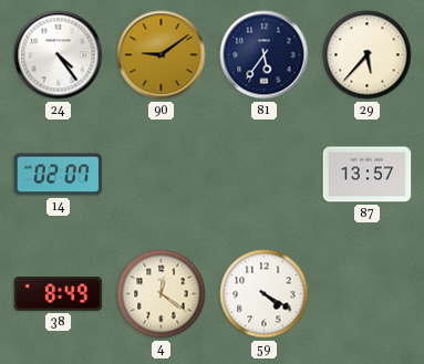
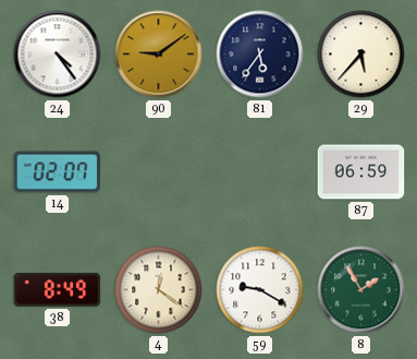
87: 13:57 -> 06:59
59: 4:20 -> 9:20
8: none -> 1:55
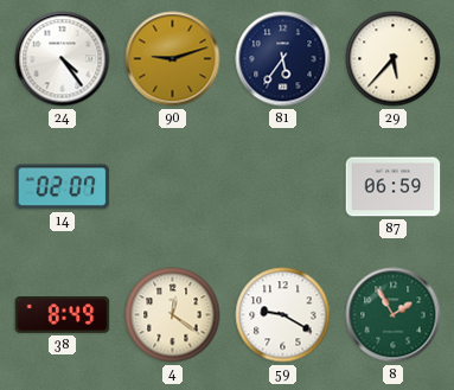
90: 9:09 -> 9:12
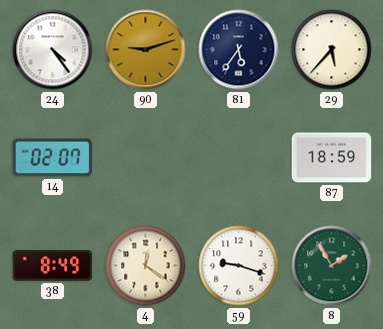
87: 06:59 -> 18:59
59: 9:20 -> 9:18
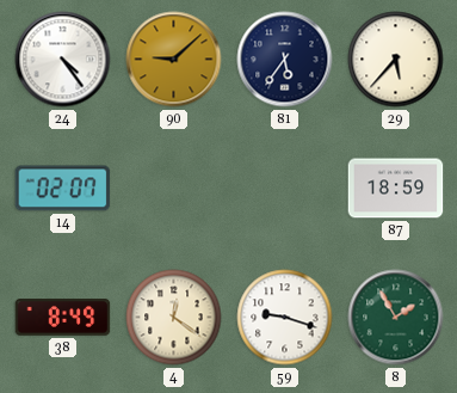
90: 9:12 -> 9:08
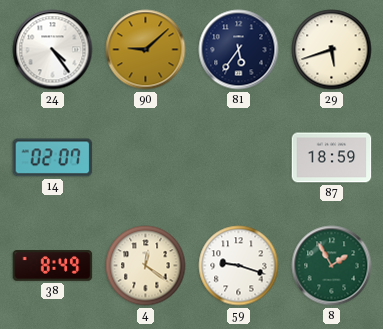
29: 5:37 -> 5:42
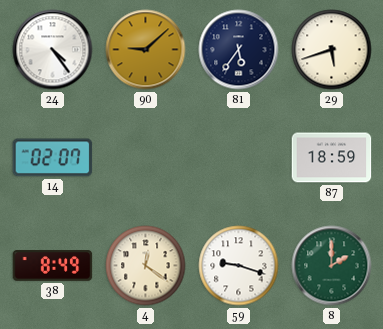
8: 1:55 -> 2:00
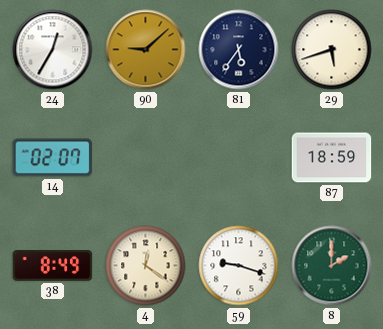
24: 4:24 -> 12:35
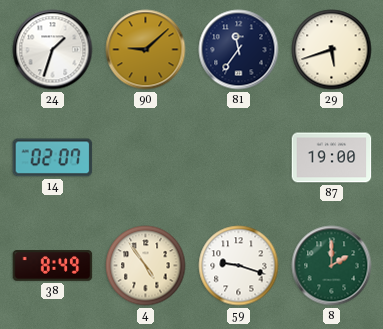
24: 12:35 -> 1:33
81: 5:36 -> 11:36
87: 18:59 -> 19:00
4: 12:21 -> 4:54
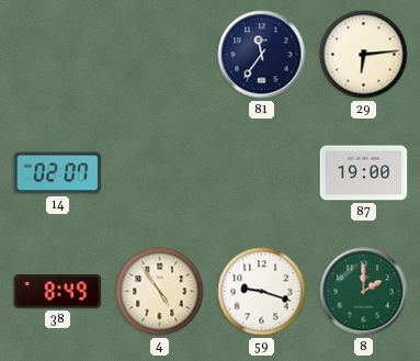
24: 1:33 -> none
90: 9:08 -> none
29: 5:42 -> 6:14
